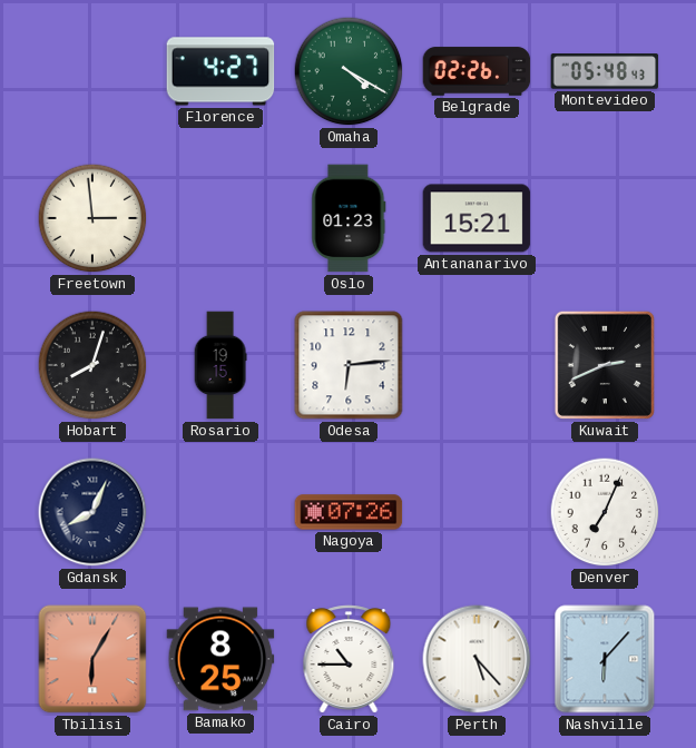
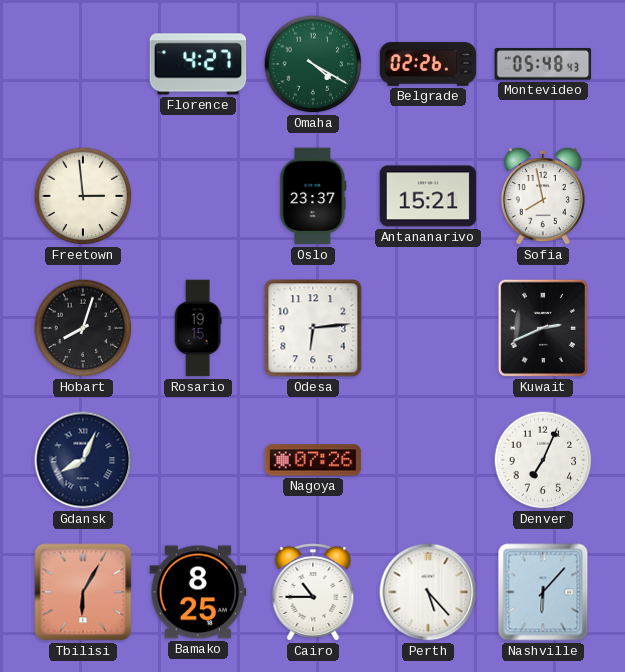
Oslo: 01:23 -> 23:37
Sofia: none -> 7:58
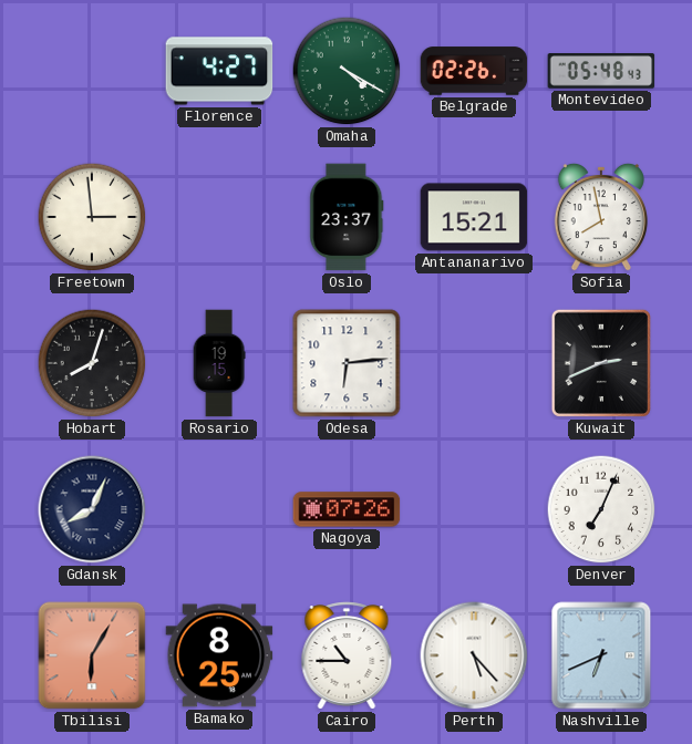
Nashville: 6:07 -> 6:41
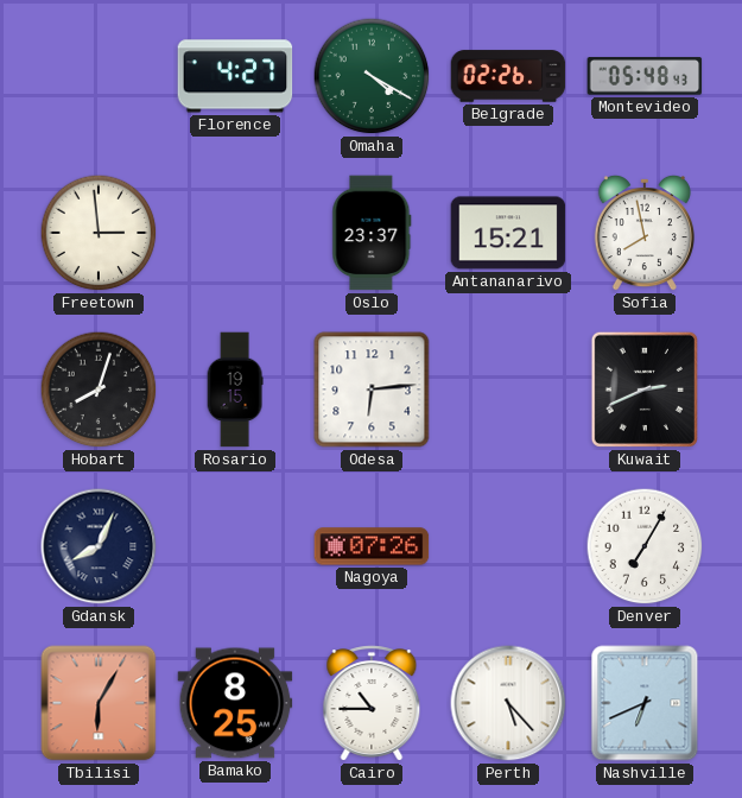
Denver: 7:04 -> 7:05
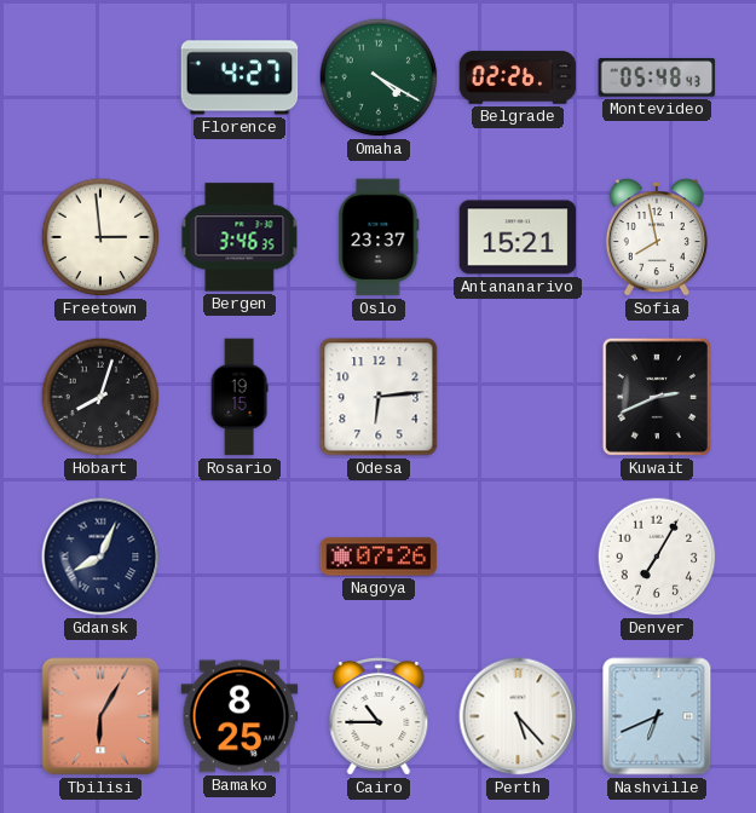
Bergen: none -> 3:46
